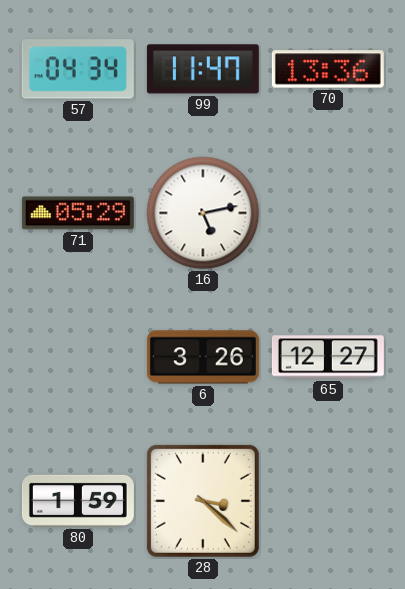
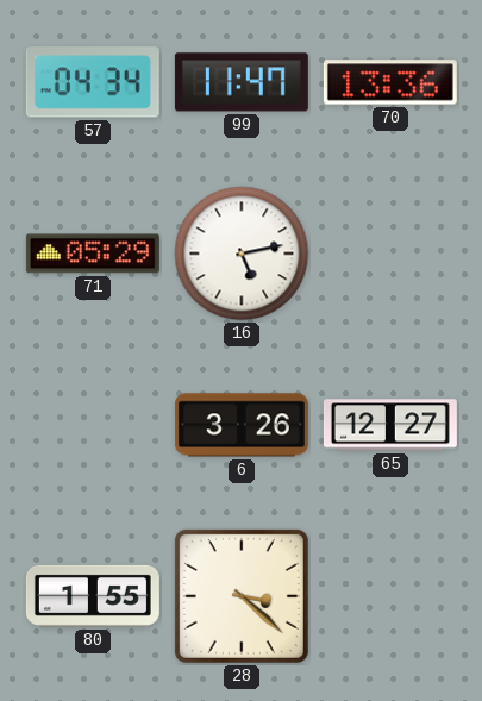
80: 1:59 -> 1:55
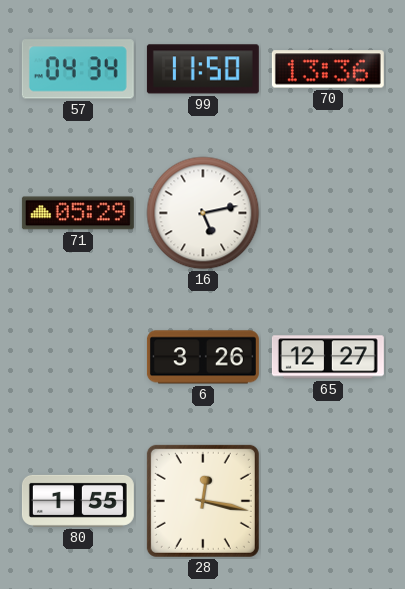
99: 11:47 -> 11:50
28: 3:22 -> 12:17
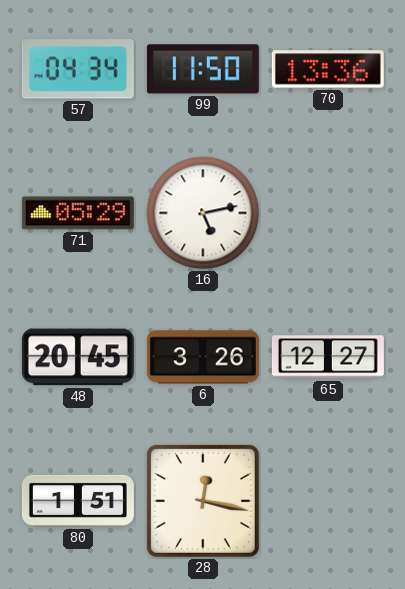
48: none -> 20:45
80: 1:55 -> 1:51
